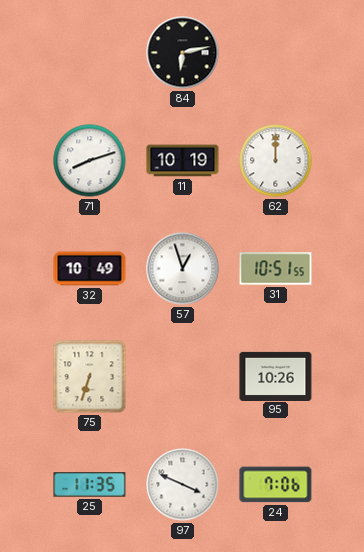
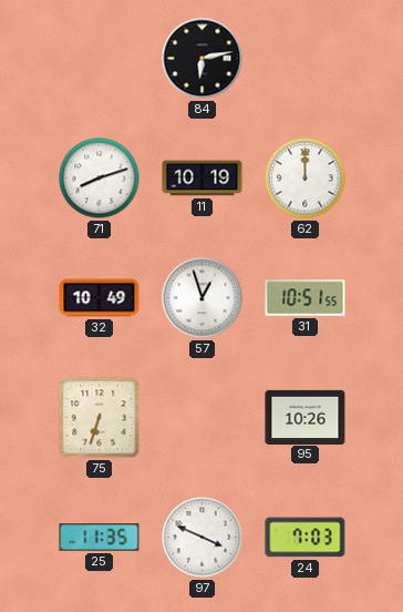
24: 7:06 -> 7:03
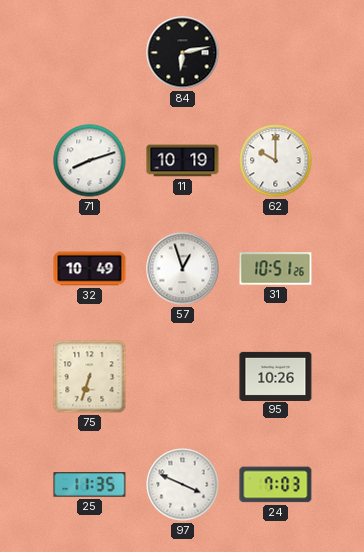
62: 12:00 -> 10:00
31: 10:51:55 -> 10:51:26
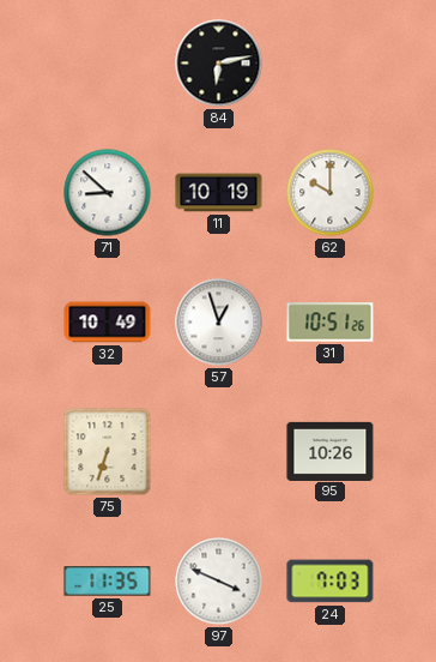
71: 8:12 -> 8:52
